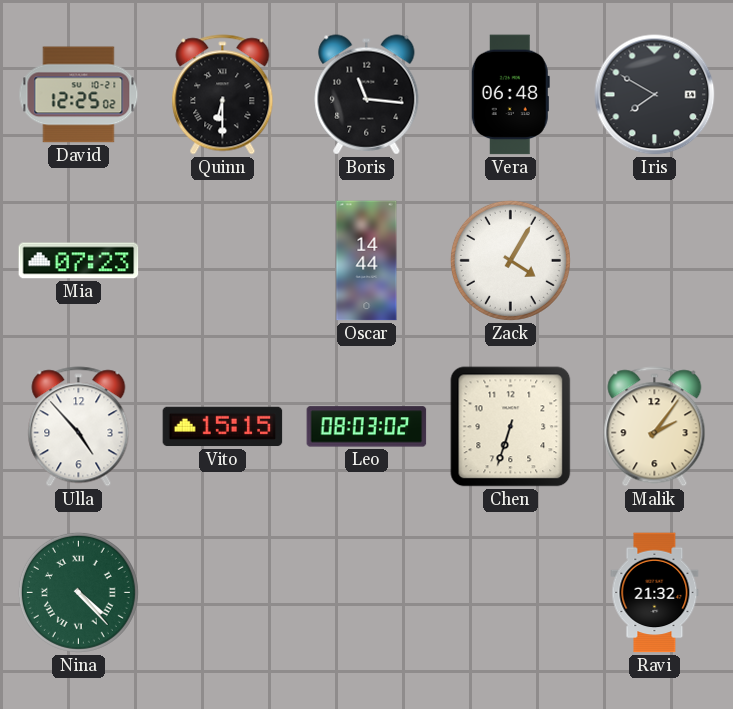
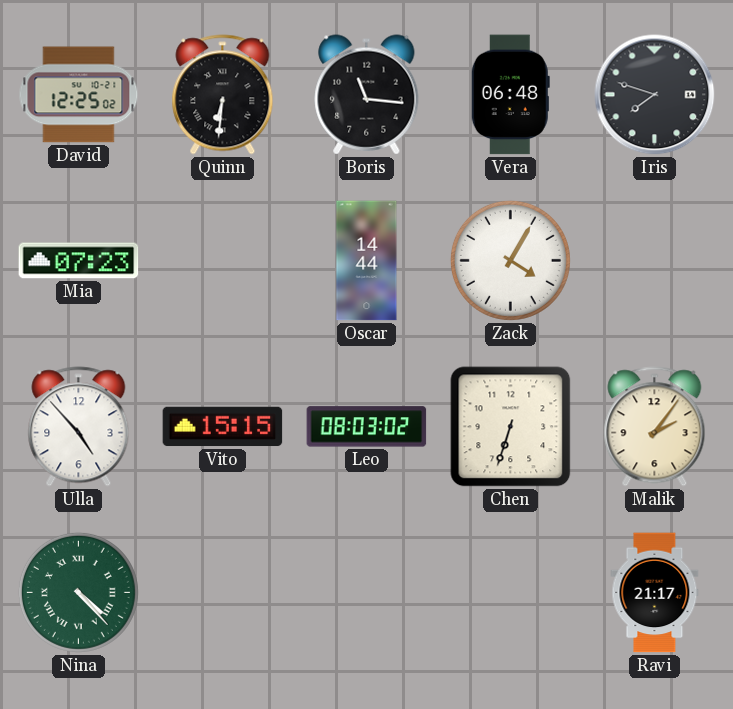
Quinn: 6:30 -> 6:31
Iris: 7:50 -> 7:48
Ravi: 21:32 -> 21:17
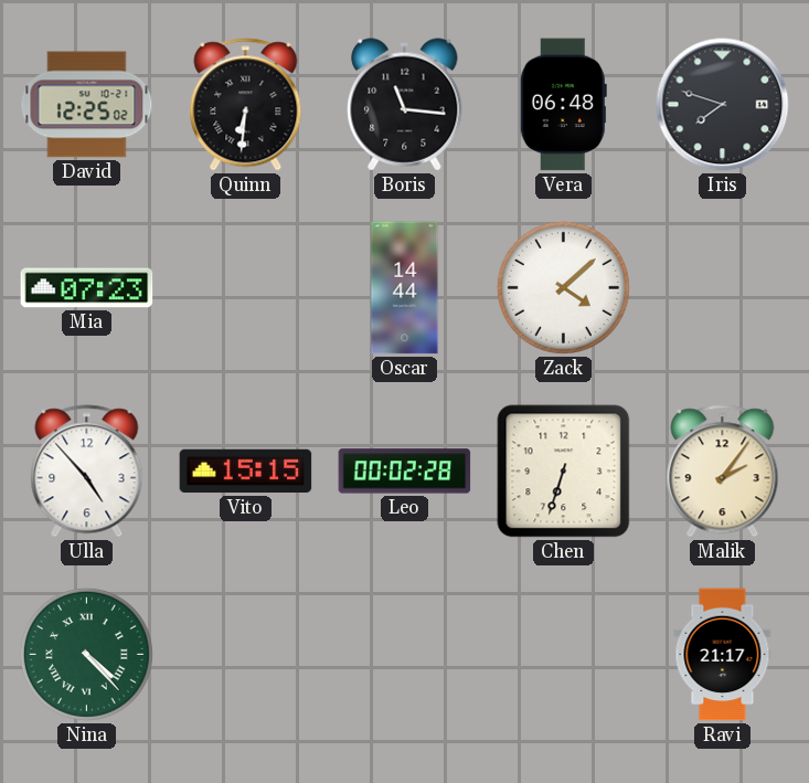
Zack: 4:05 -> 4:08
Leo: 08:03 -> 00:02
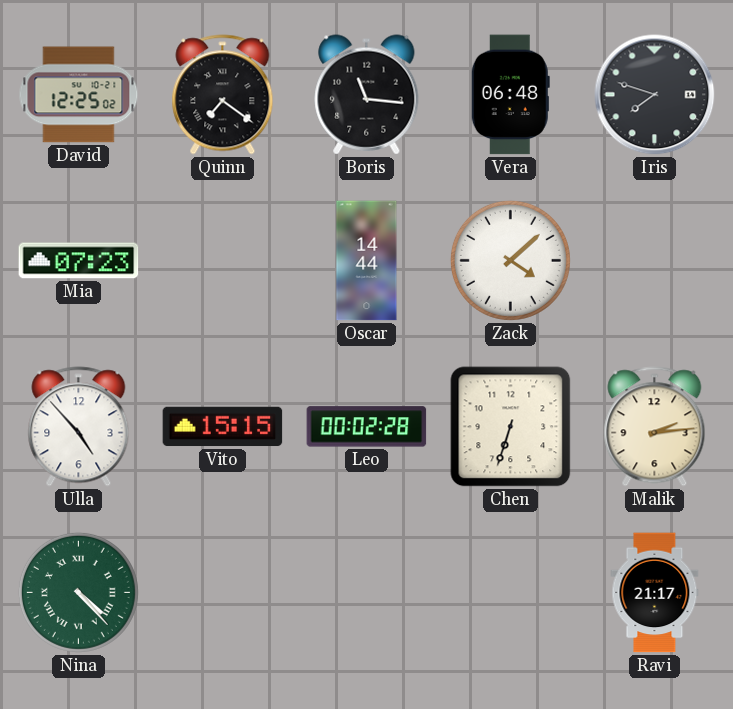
Quinn: 6:31 -> 7:21
Malik: 2:06 -> 2:14
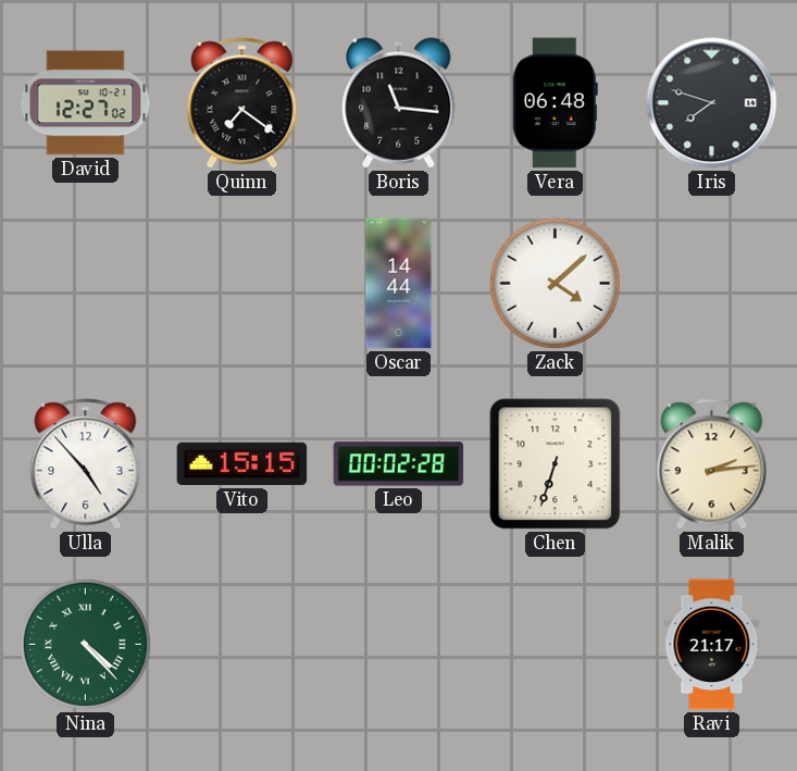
David: 12:25 -> 12:27
Mia: 07:23 -> none
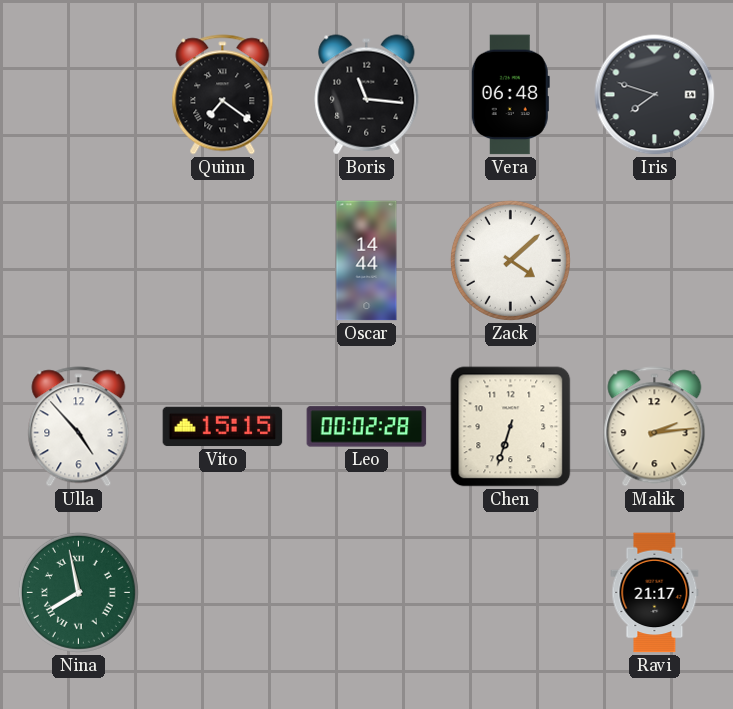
David: 12:27 -> none
Nina: 4:23 -> 7:58
